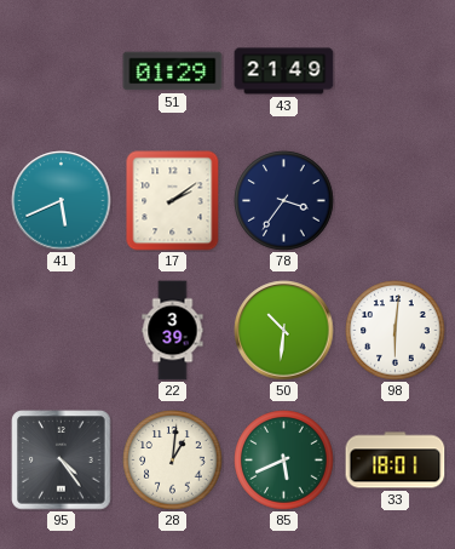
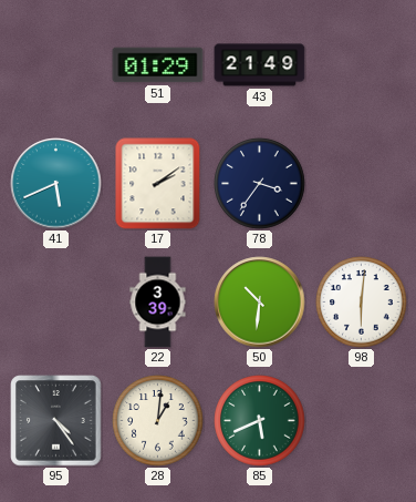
33: 18:01 -> none
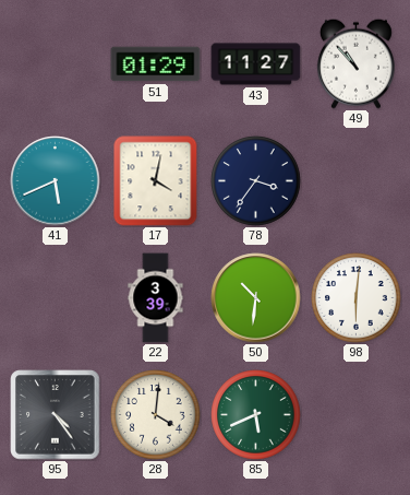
43: 21:49 -> 11:27
49: none -> 10:53
17: 2:09 -> 4:02
28: 1:01 -> 4:01
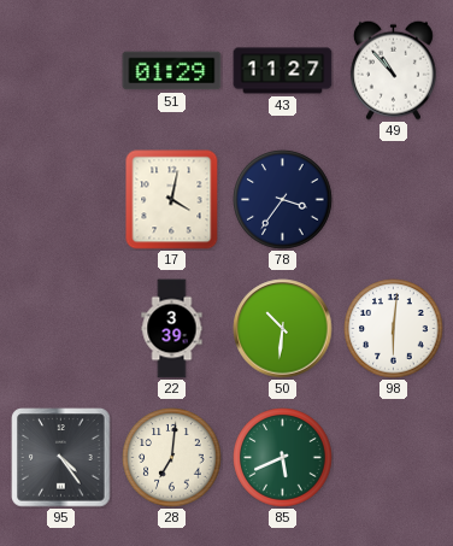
41: 5:41 -> none
28: 4:01 -> 7:01
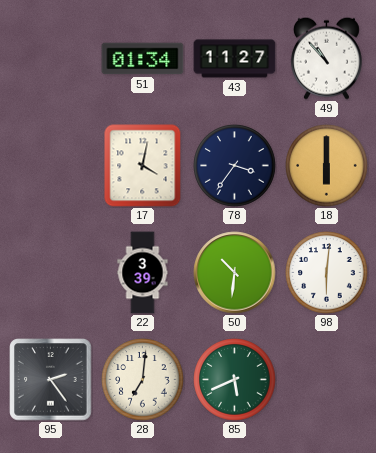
51: 01:29 -> 01:34
18: none -> 6:00
95: 4:24 -> 2:24
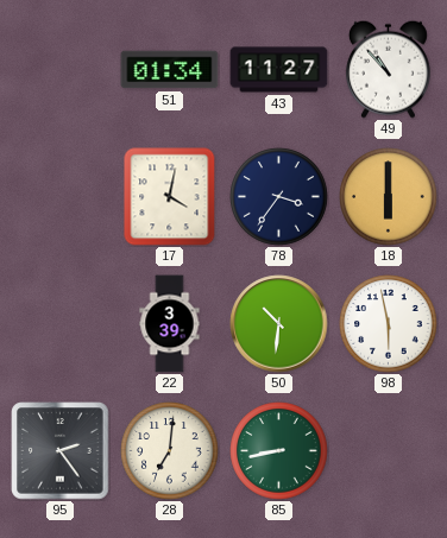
98: 6:01 -> 5:58
85: 5:41 -> 8:43
